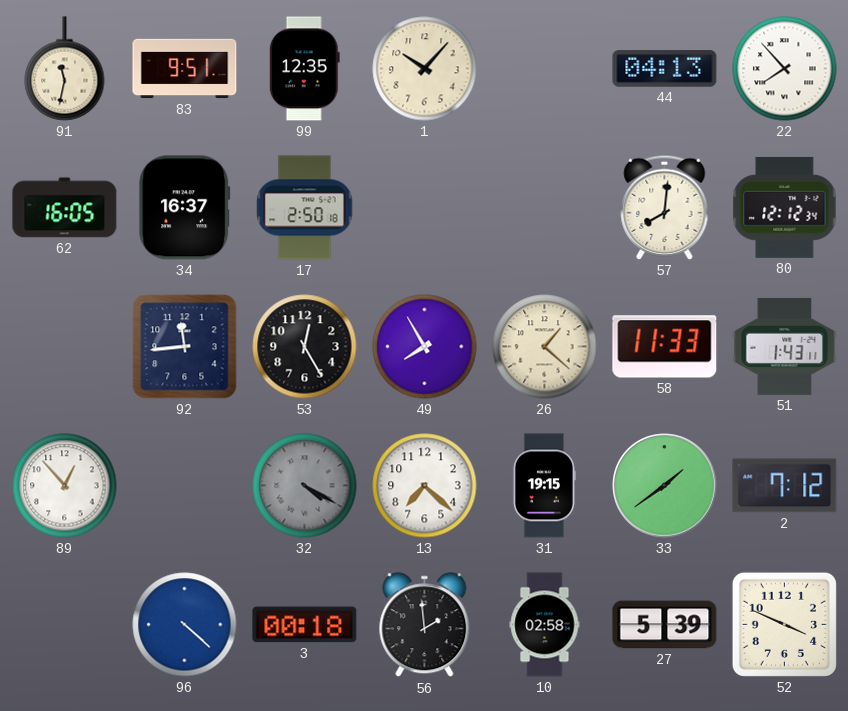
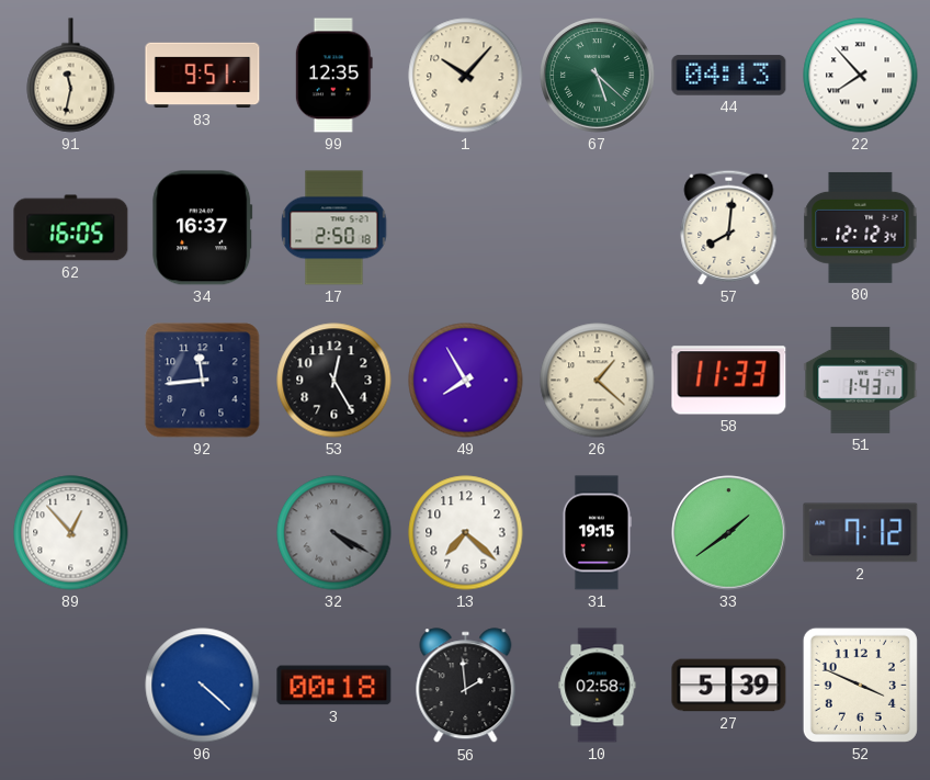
67: none -> 5:22
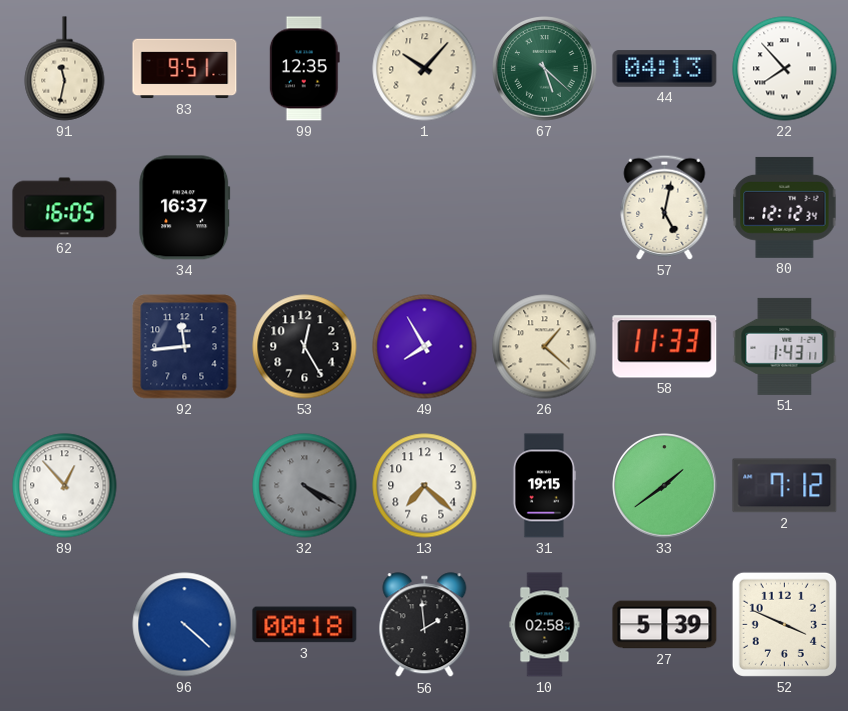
17: 2:50 -> none
57: 8:01 -> 5:02
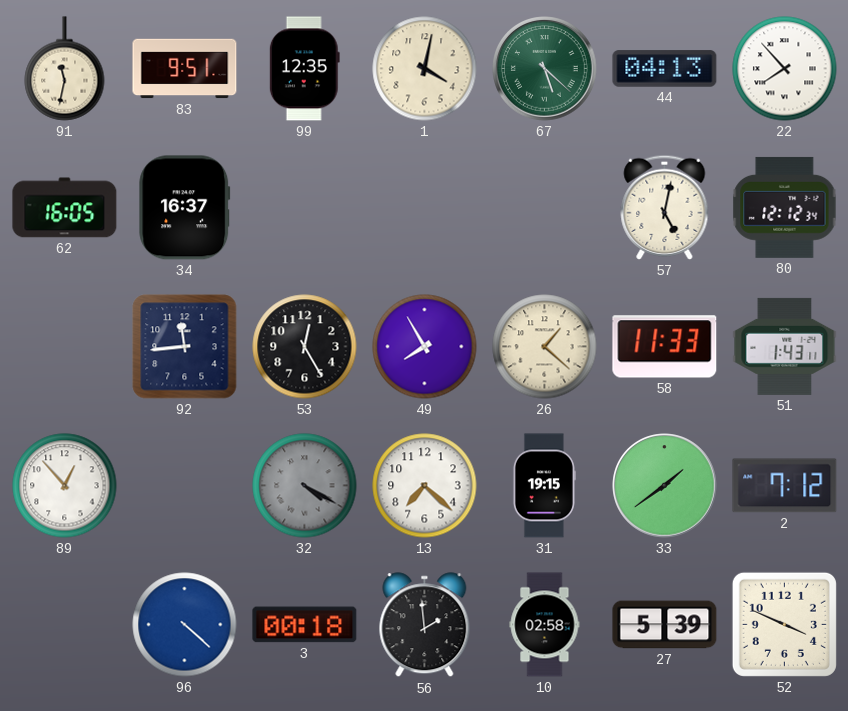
1: 10:07 -> 4:02
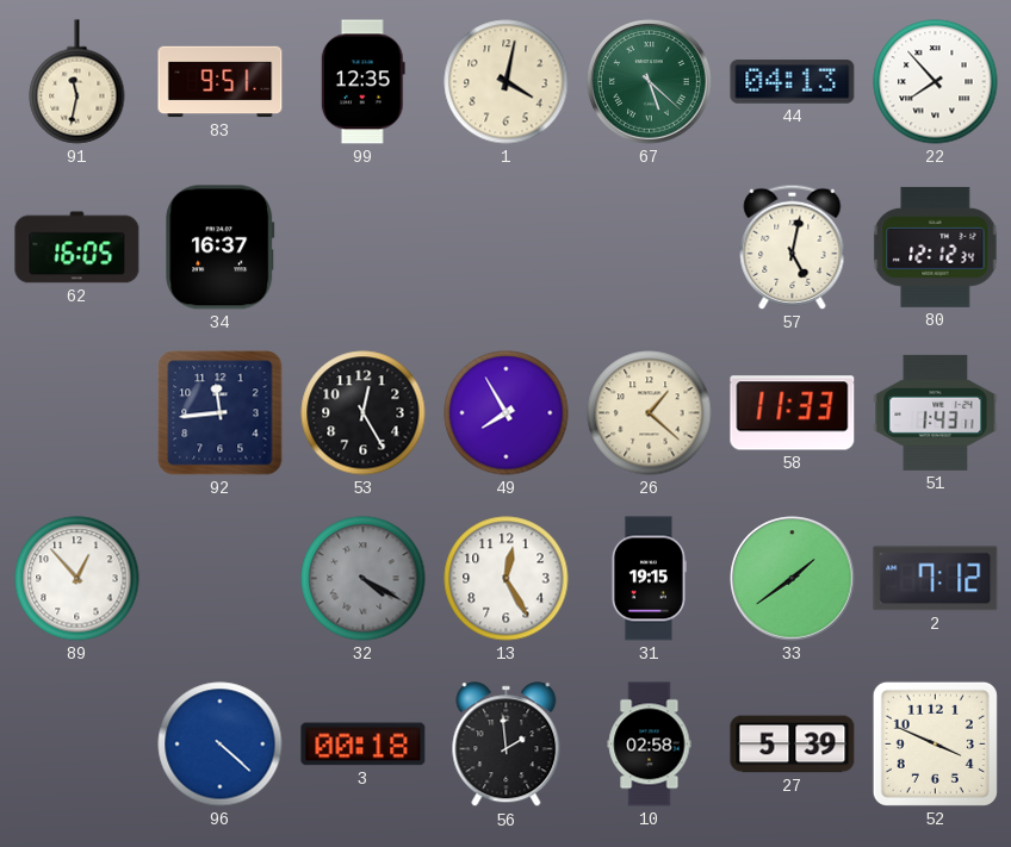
13: 7:22 -> 12:25
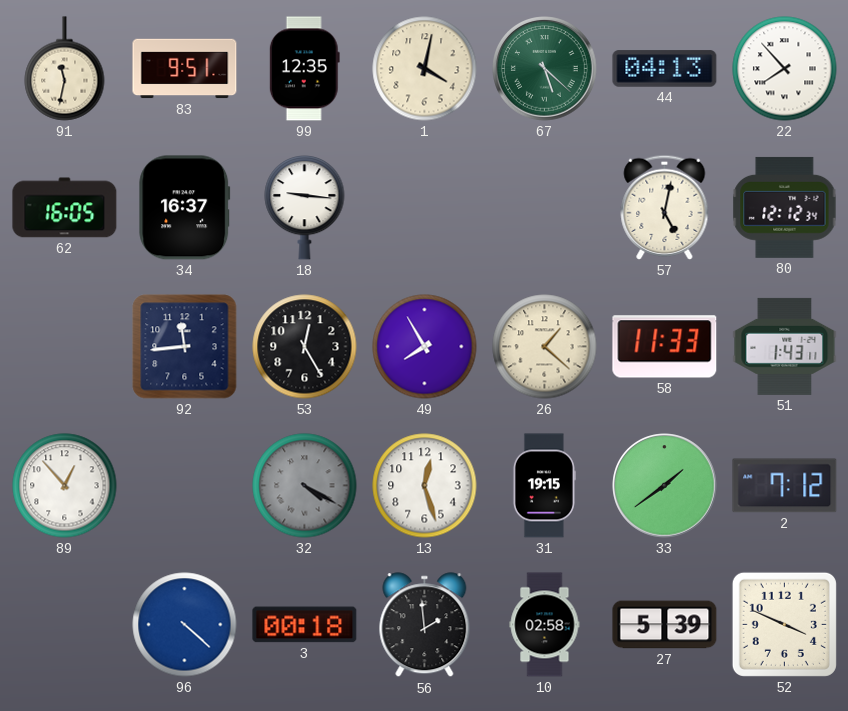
18: none -> 9:16
13: 12:25 -> 12:27
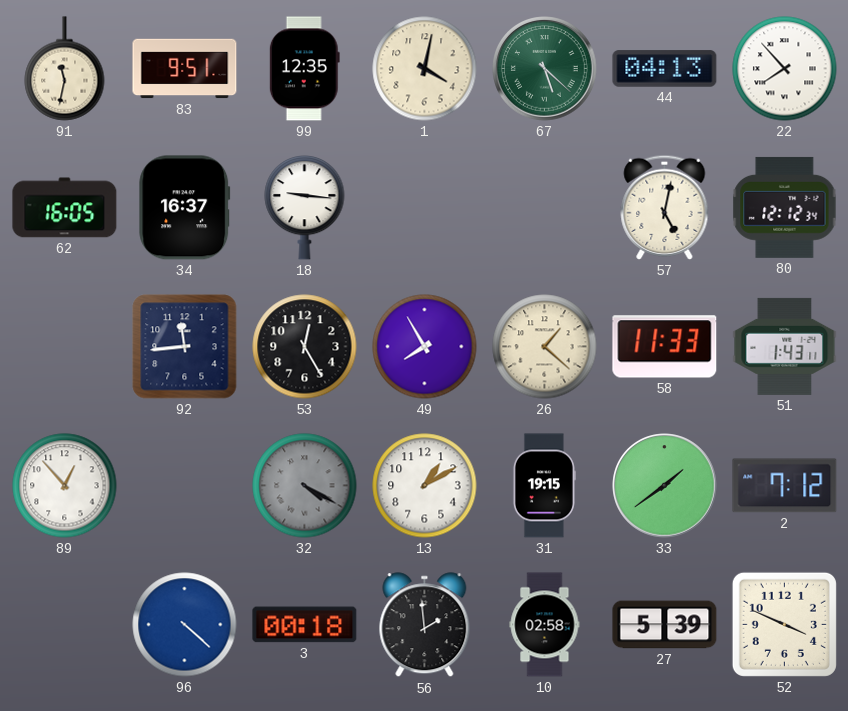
13: 12:27 -> 1:10
